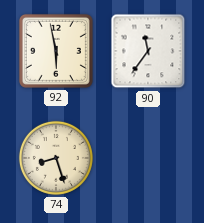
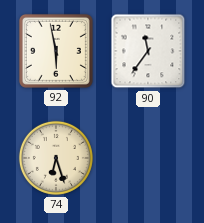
74: 8:27 -> 6:27
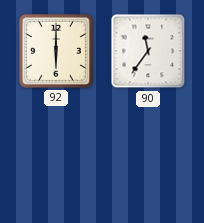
92: 5:58 -> 6:00
74: 6:27 -> none
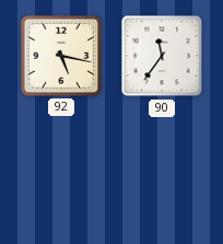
92: 6:00 -> 5:17
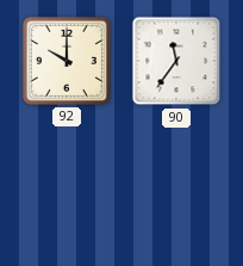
92: 5:17 -> 10:00
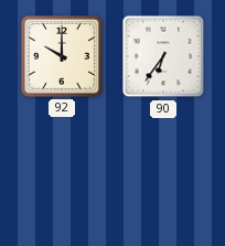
90: 11:36 -> 6:36
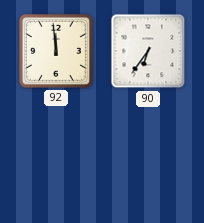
92: 10:00 -> 11:59
